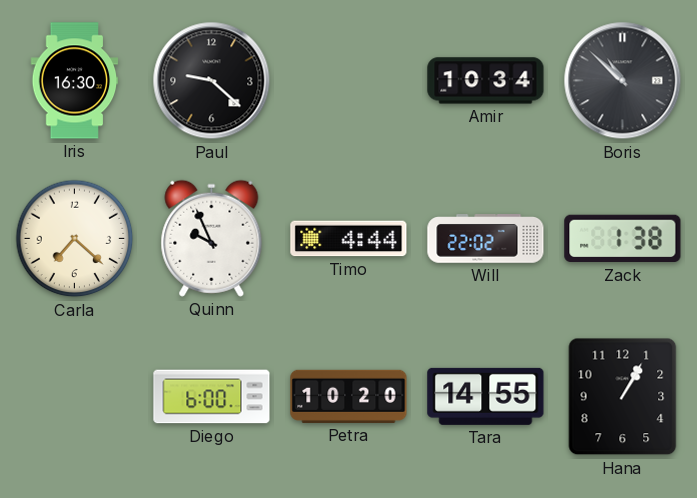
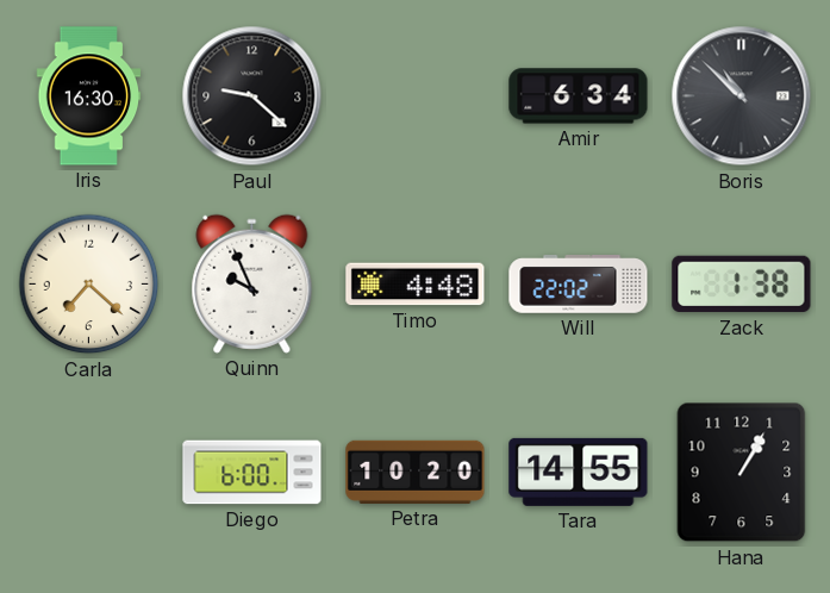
Amir: 10:34 -> 6:34
Timo: 4:44 -> 4:48
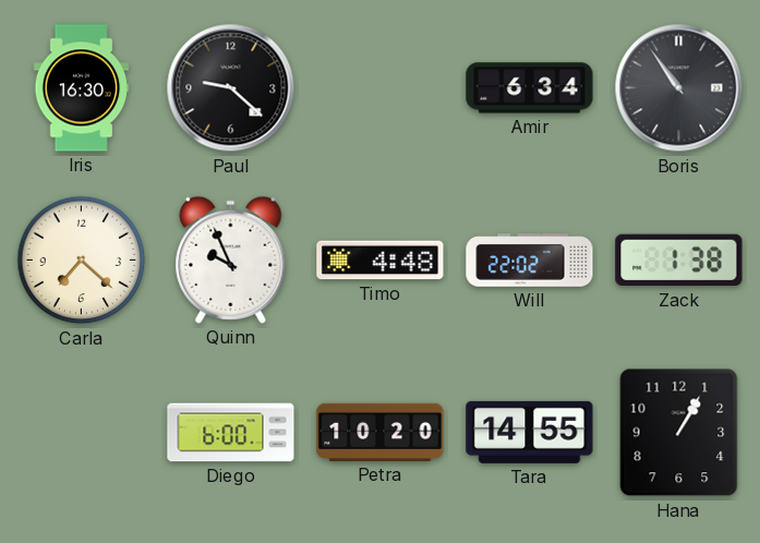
Boris: 10:52 -> 10:54
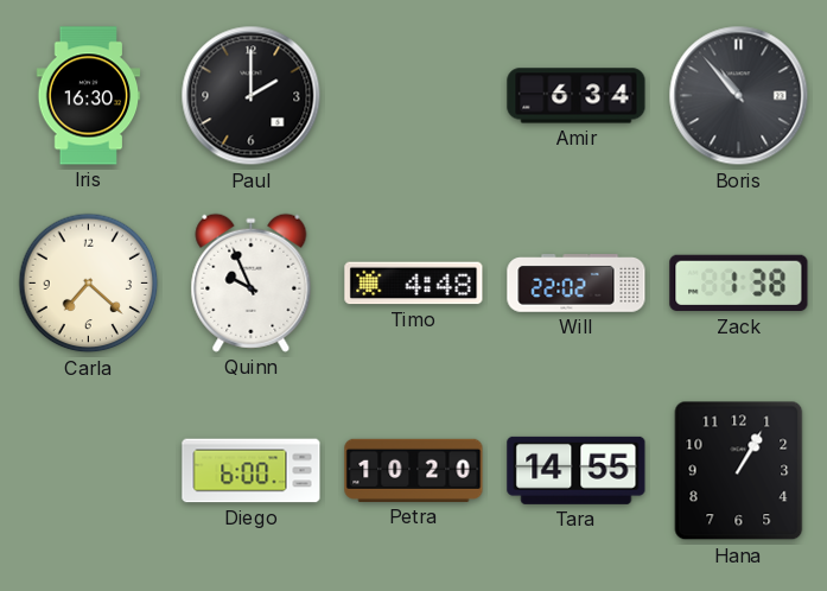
Paul: 9:22 -> 2:00
Boris: 10:54 -> 10:53
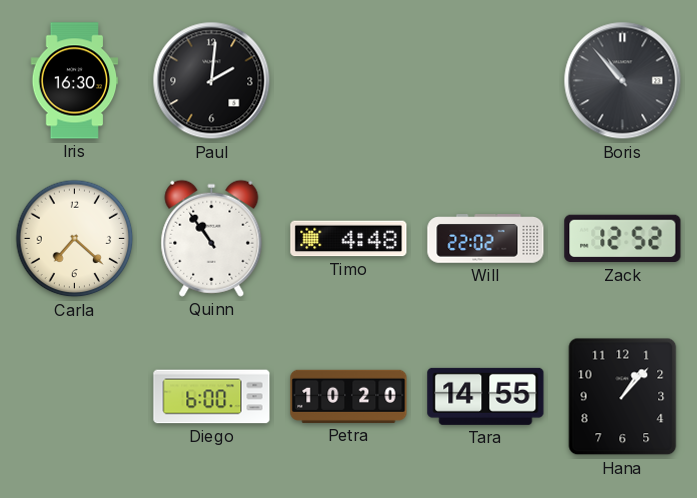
Paul: 2:00 -> 2:01
Amir: 6:34 -> none
Quinn: 9:56 -> 10:54
Zack: 1:38 -> 12:52
Hana: 1:05 -> 1:07
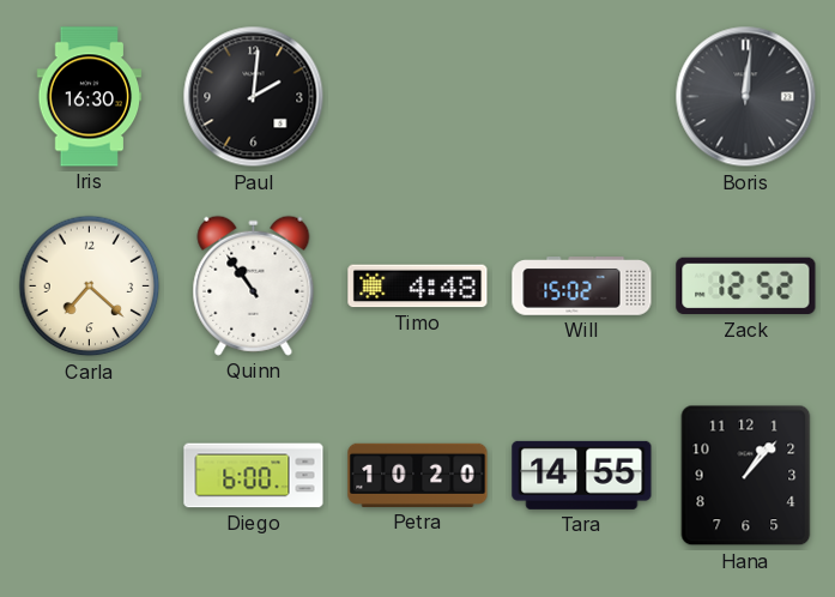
Boris: 10:53 -> 12:01
Will: 22:02 -> 15:02
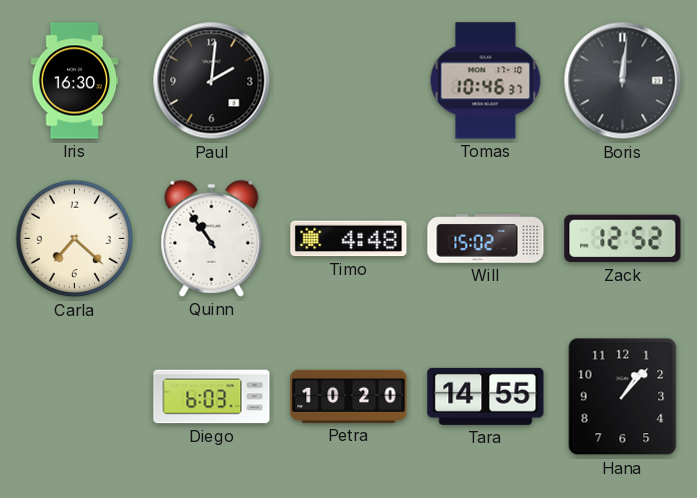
Tomas: none -> 10:46
Diego: 6:00 -> 6:03
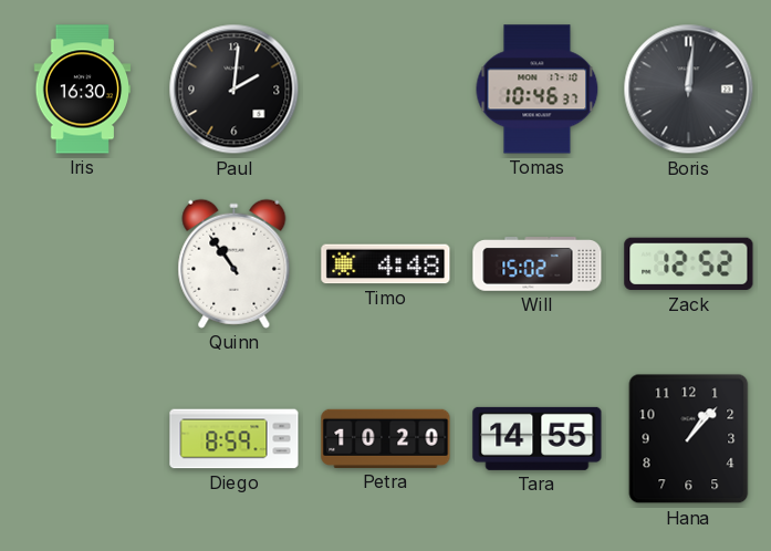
Carla: 7:22 -> none
Diego: 6:03 -> 8:59
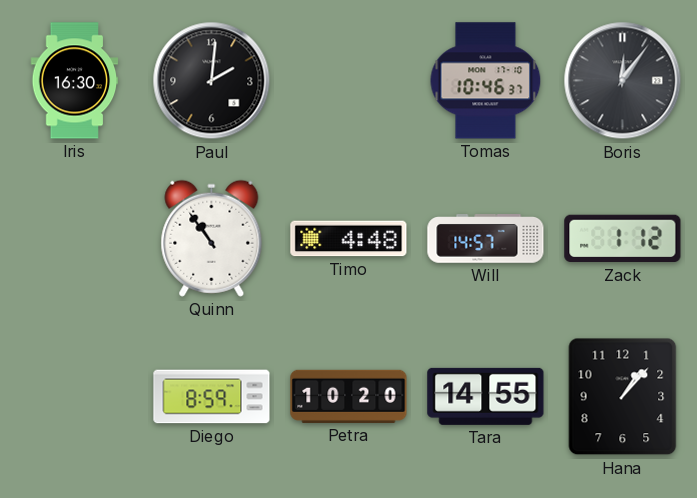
Boris: 12:01 -> 12:06
Will: 15:02 -> 14:57
Zack: 12:52 -> 1:12
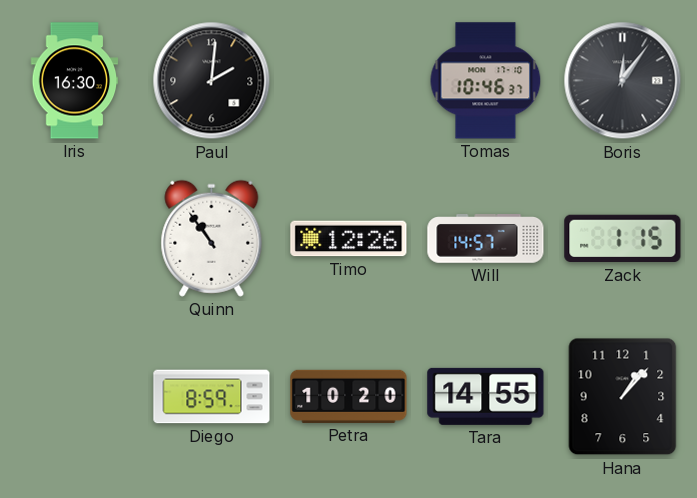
Timo: 4:48 -> 12:26
Zack: 1:12 -> 1:15
